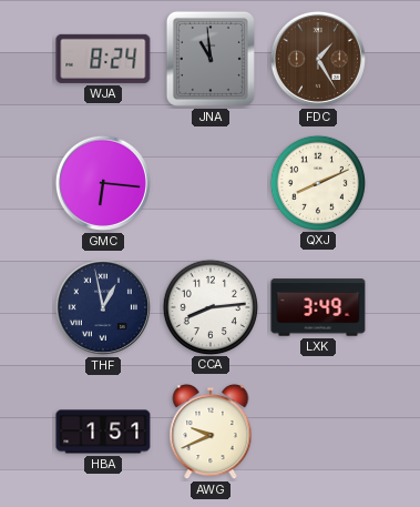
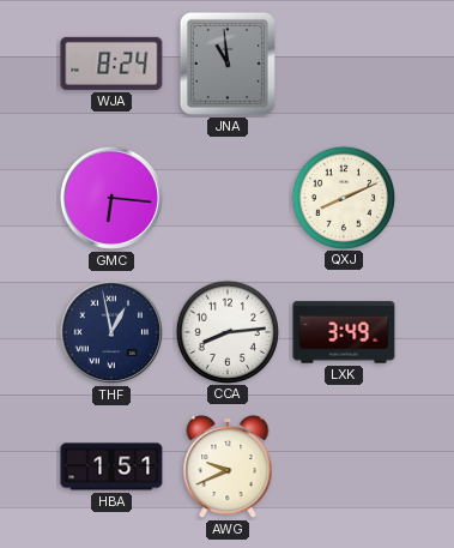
FDC: 1:25 -> none
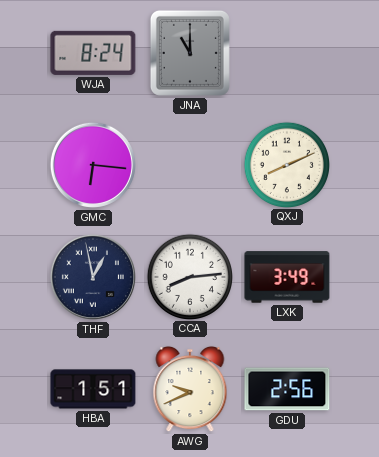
JNA: 10:59 -> 11:00
GDU: none -> 2:56
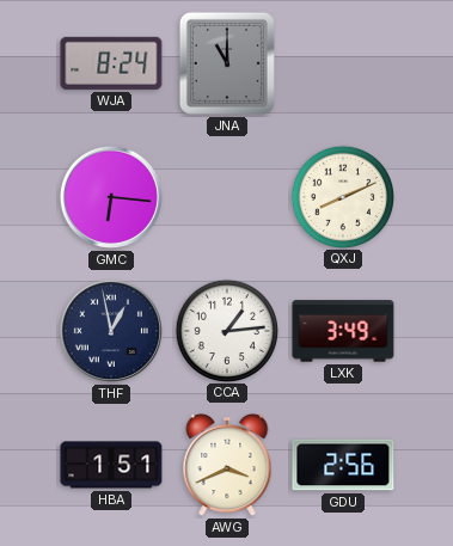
CCA: 8:14 -> 1:14
AWG: 9:41 -> 3:41
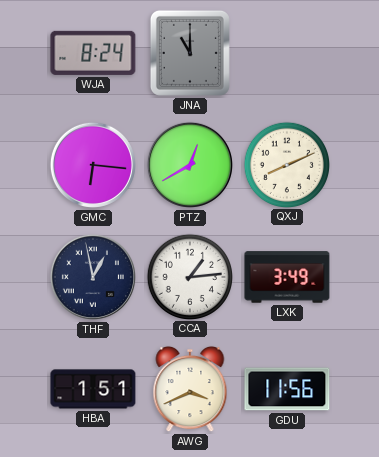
PTZ: none -> 12:40
GDU: 2:56 -> 11:56
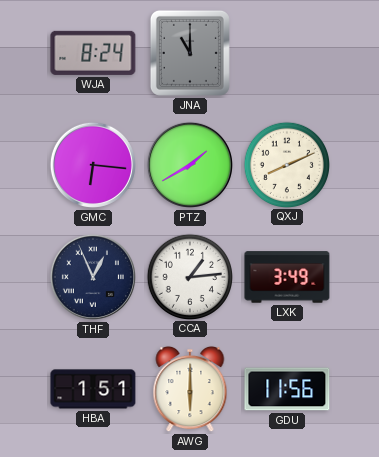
PTZ: 12:40 -> 1:40
THF: 12:58 -> 12:56
AWG: 3:41 -> 6:00
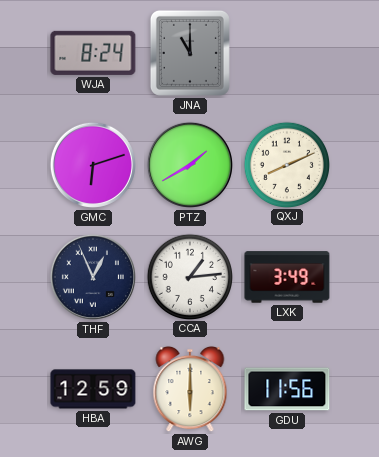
GMC: 6:16 -> 6:12
HBA: 1:51 -> 12:59
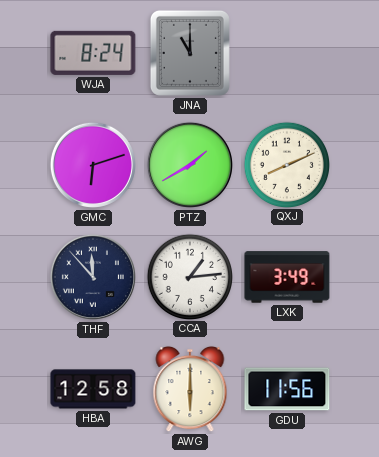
THF: 12:56 -> 11:53
HBA: 12:59 -> 12:58
